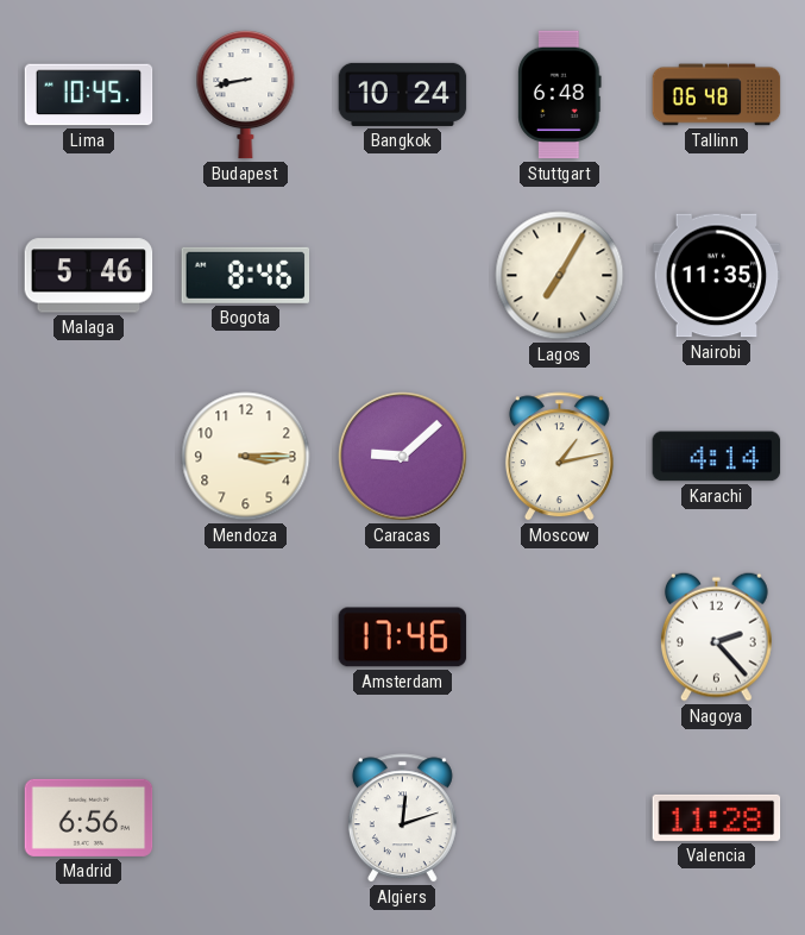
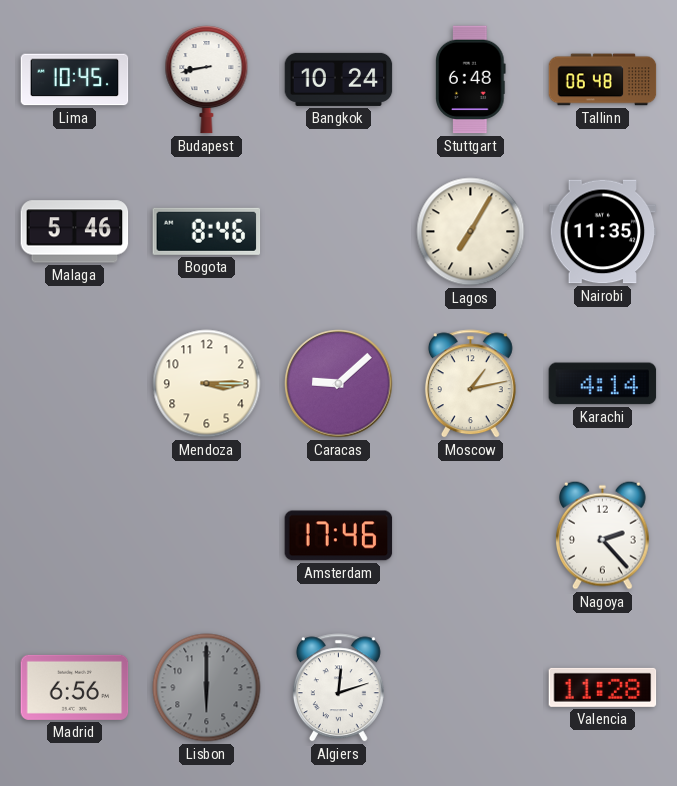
Lisbon: none -> 6:00
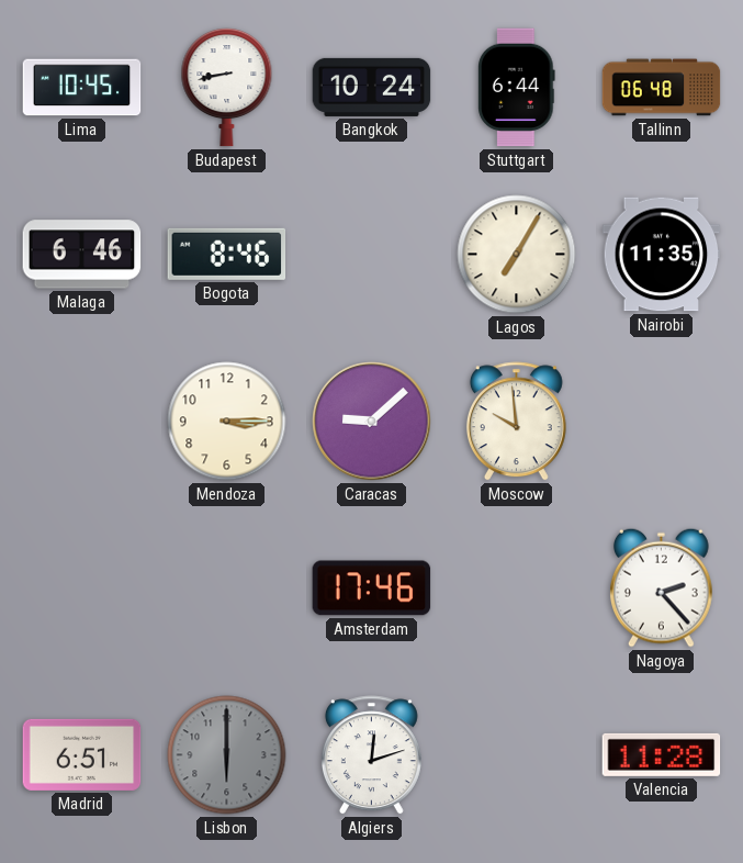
Stuttgart: 6:48 -> 6:44
Malaga: 5:46 -> 6:46
Moscow: 1:13 -> 9:59
Karachi: 4:14 -> none
Madrid: 6:56 -> 6:51
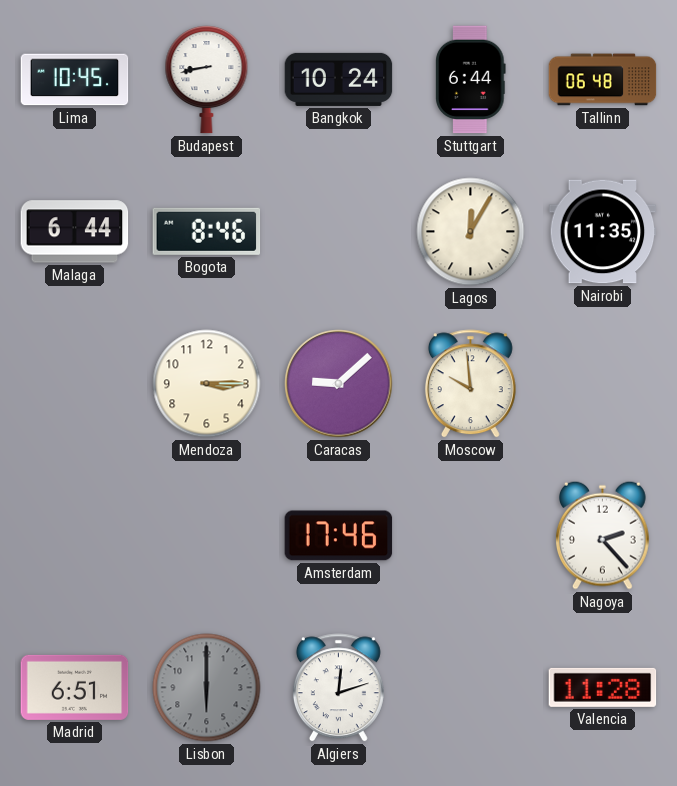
Malaga: 6:46 -> 6:44
Lagos: 7:05 -> 12:05
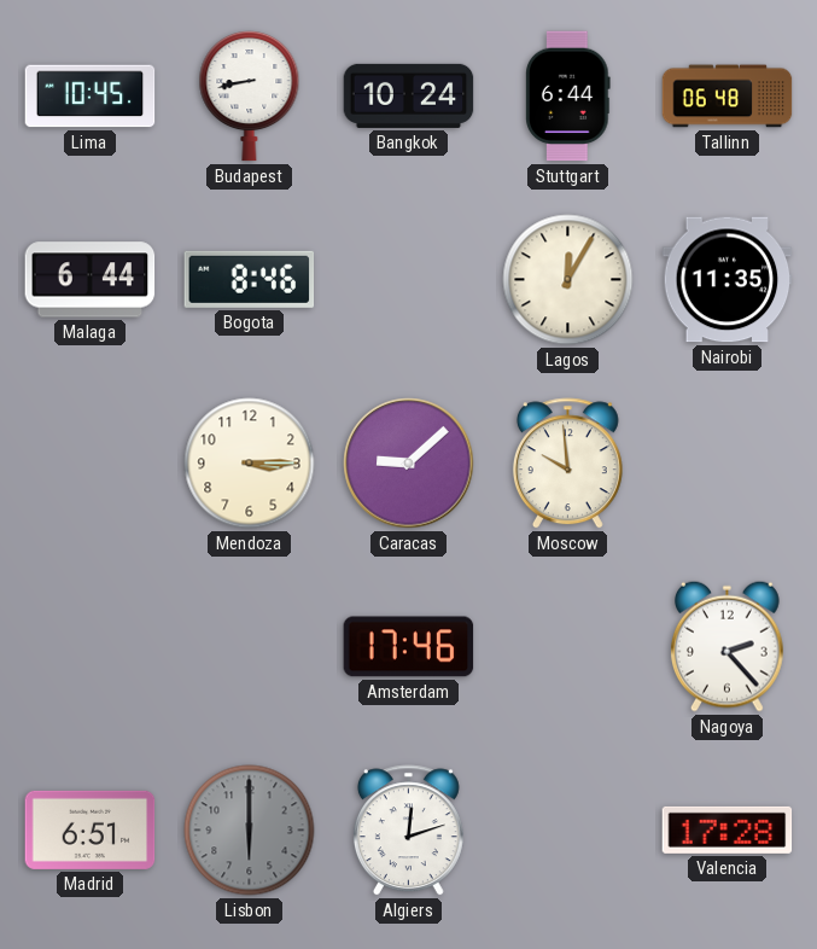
Valencia: 11:28 -> 17:28
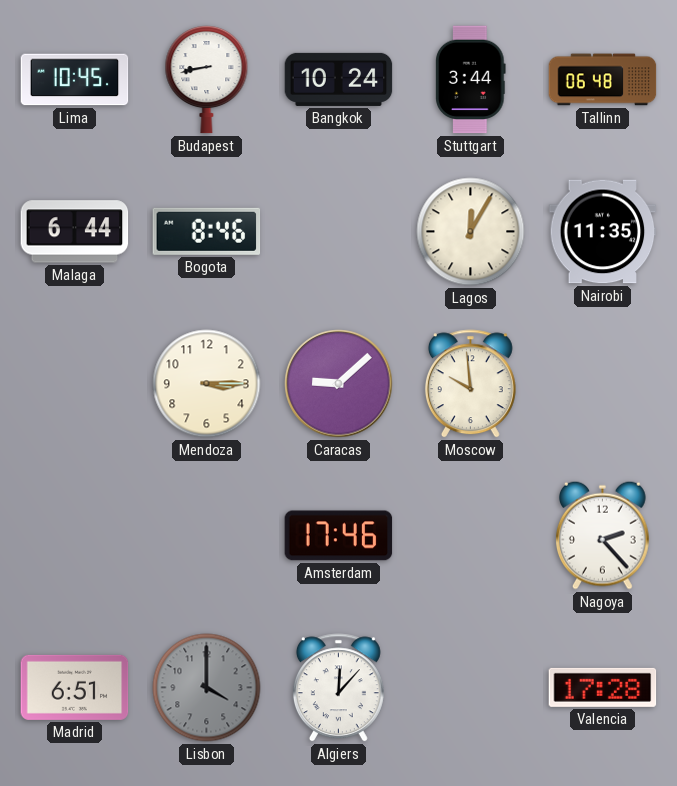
Stuttgart: 6:44 -> 3:44
Lisbon: 6:00 -> 4:00
Algiers: 12:12 -> 12:07
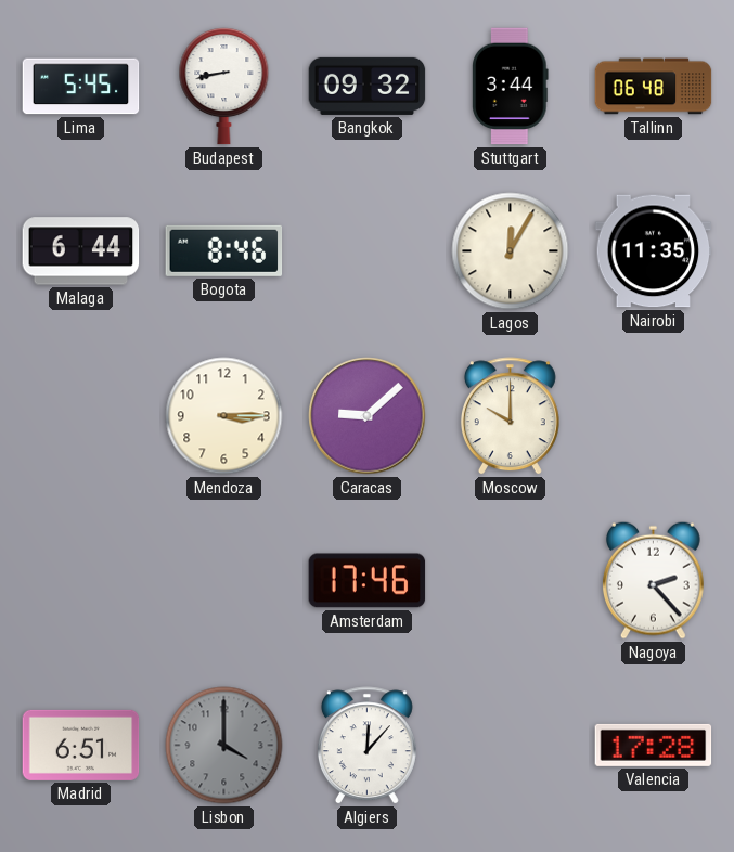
Lima: 10:45 -> 5:45
Bangkok: 10:24 -> 09:32
Moscow: 9:59 -> 10:00
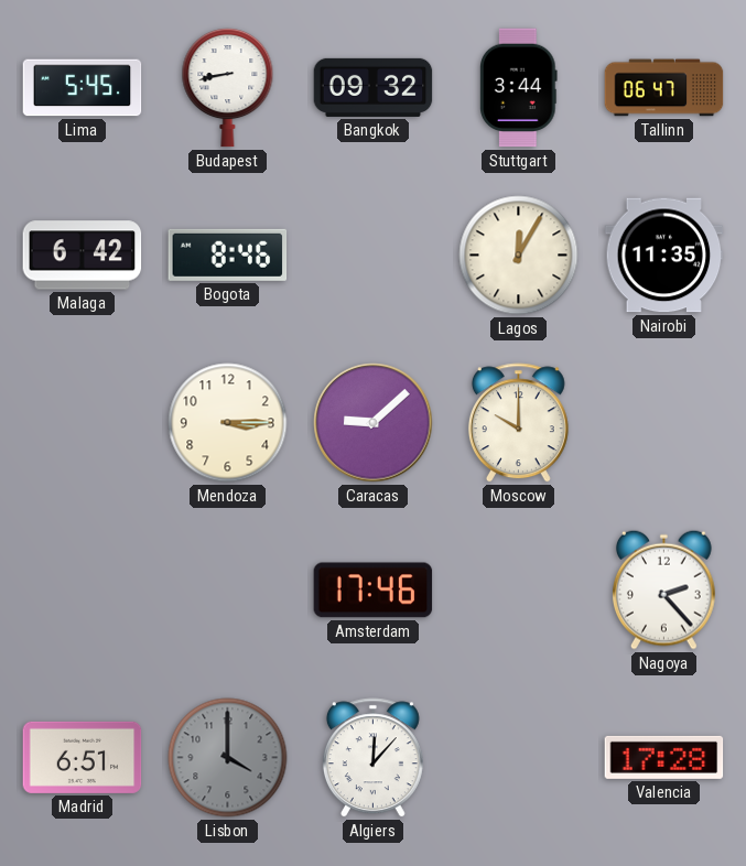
Tallinn: 06:48 -> 06:47
Malaga: 6:44 -> 6:42
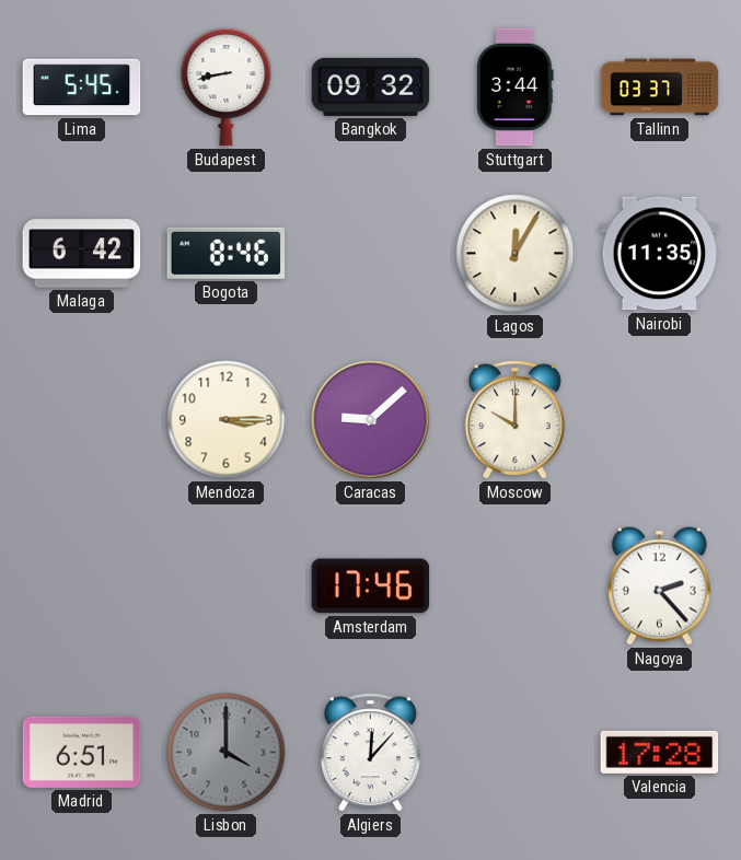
Tallinn: 06:47 -> 03:37
